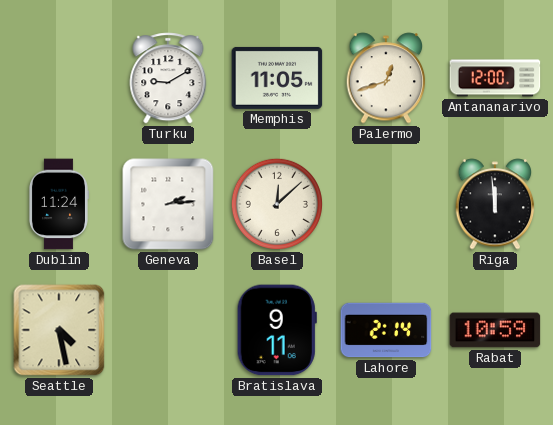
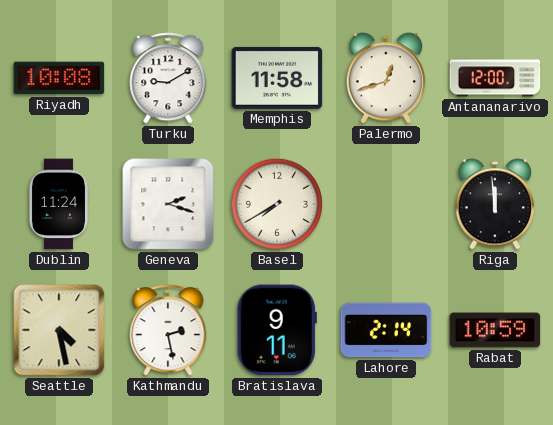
Riyadh: none -> 10:08
Memphis: 11:05 -> 11:58
Geneva: 2:14 -> 2:18
Basel: 12:08 -> 7:40
Kathmandu: none -> 2:28
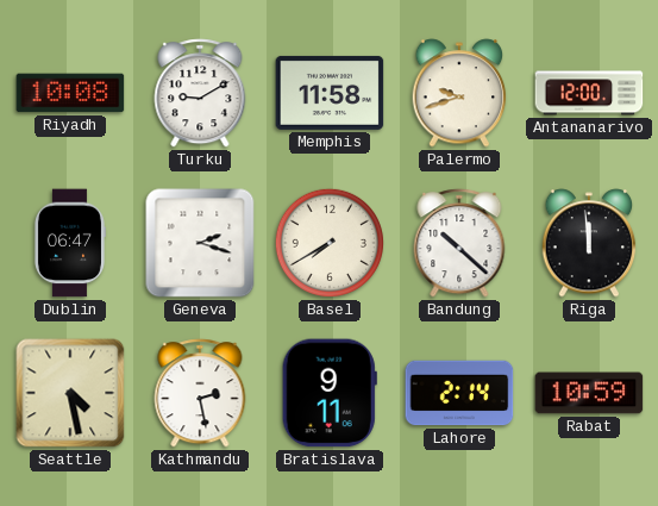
Palermo: 12:42 -> 9:42
Dublin: 11:24 -> 06:47
Bandung: none -> 10:22
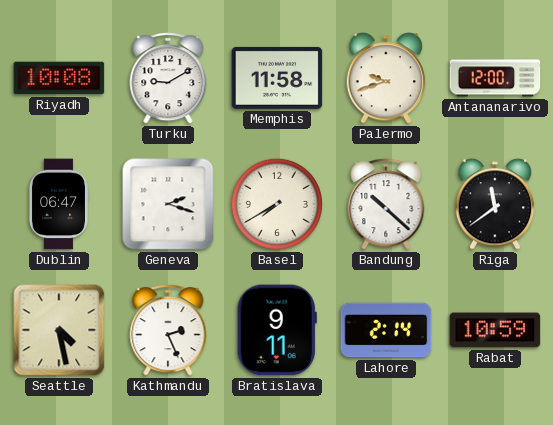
Riga: 11:59 -> 11:39
Kathmandu: 2:28 -> 2:26
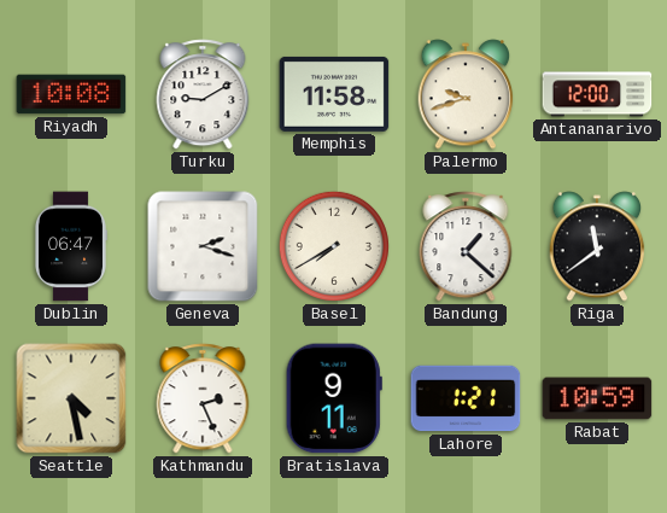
Bandung: 10:22 -> 1:22
Lahore: 2:14 -> 1:21
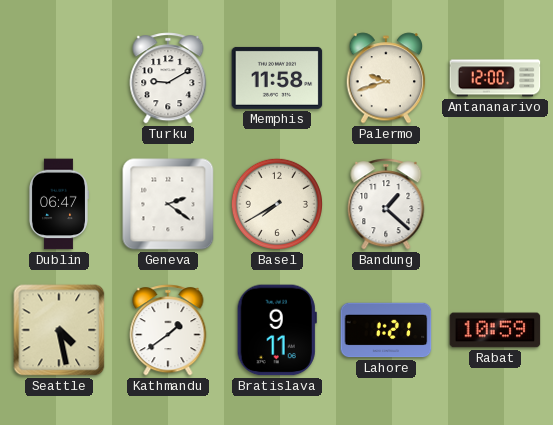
Riyadh: 10:08 -> none
Geneva: 2:18 -> 2:21
Riga: 11:39 -> none
Kathmandu: 2:26 -> 1:39
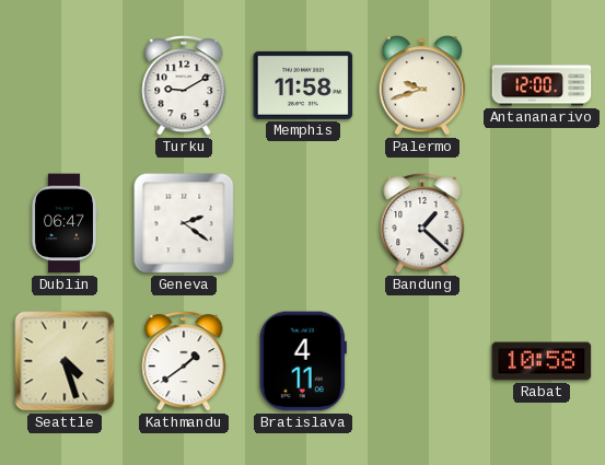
Basel: 7:40 -> none
Seattle: 4:28 -> 4:27
Bratislava: 9:11 -> 4:11
Lahore: 1:21 -> none
Rabat: 10:59 -> 10:58
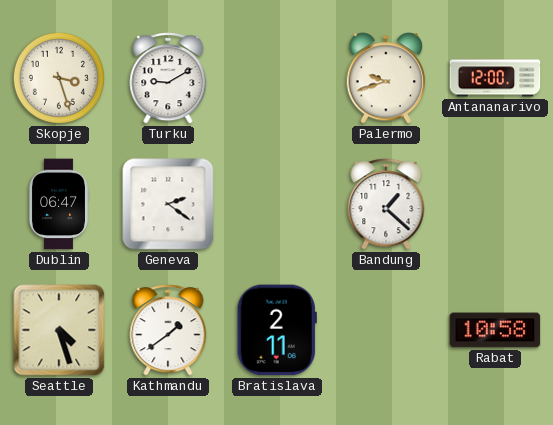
Skopje: none -> 3:27
Memphis: 11:58 -> none
Bratislava: 4:11 -> 2:11
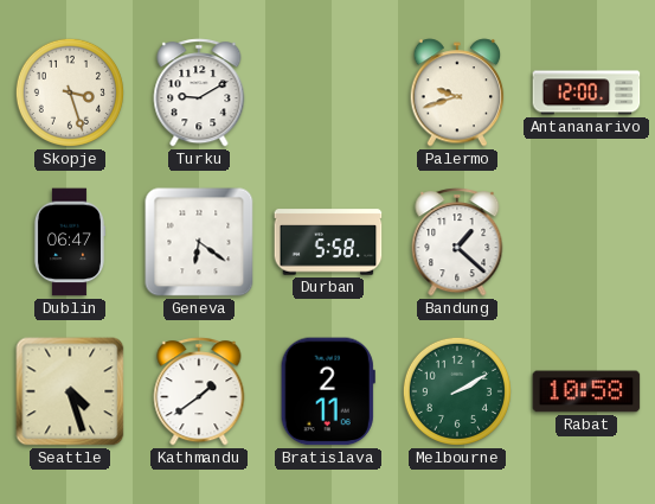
Geneva: 2:21 -> 6:21
Durban: none -> 5:58
Melbourne: none -> 2:10
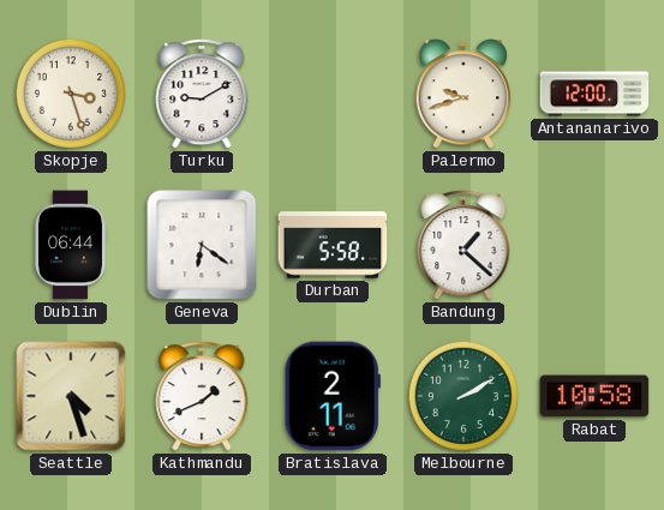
Dublin: 06:47 -> 06:44
Kathmandu: 1:39 -> 1:41
